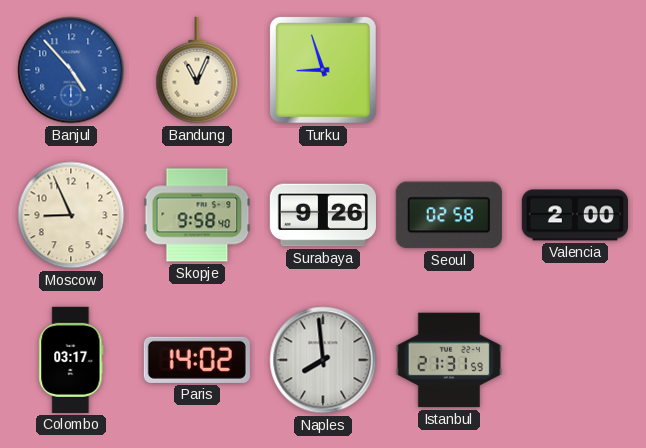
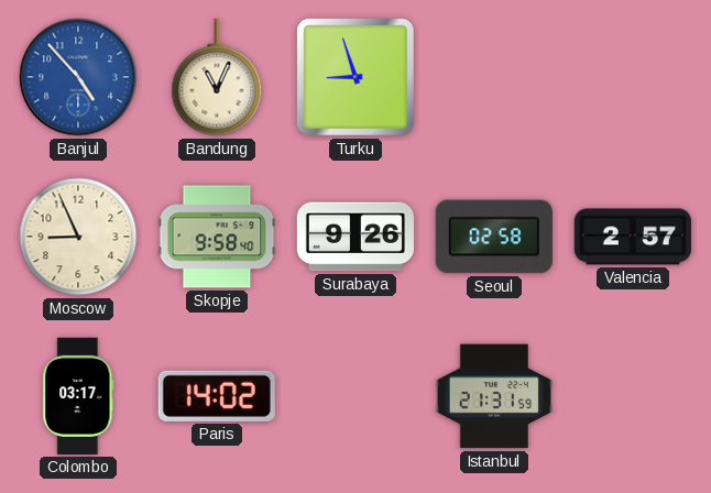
Valencia: 2:00 -> 2:57
Naples: 7:59 -> none
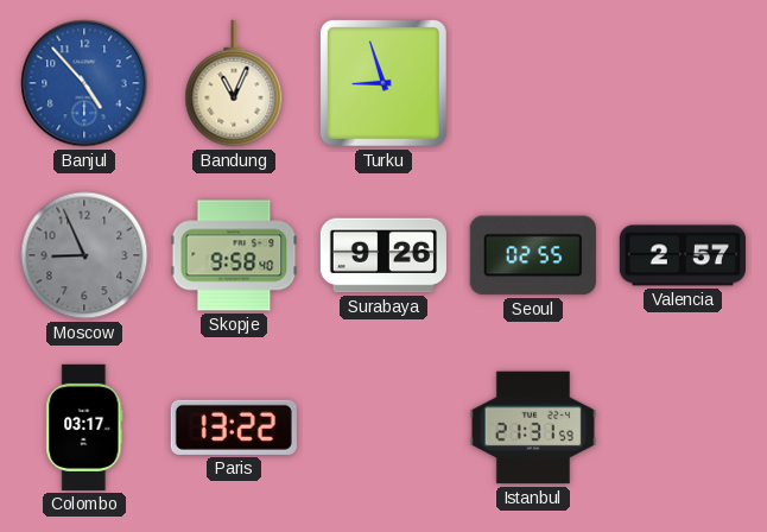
Moscow dial: cream -> grey
Seoul: 02:58 -> 02:55
Paris: 14:02 -> 13:22
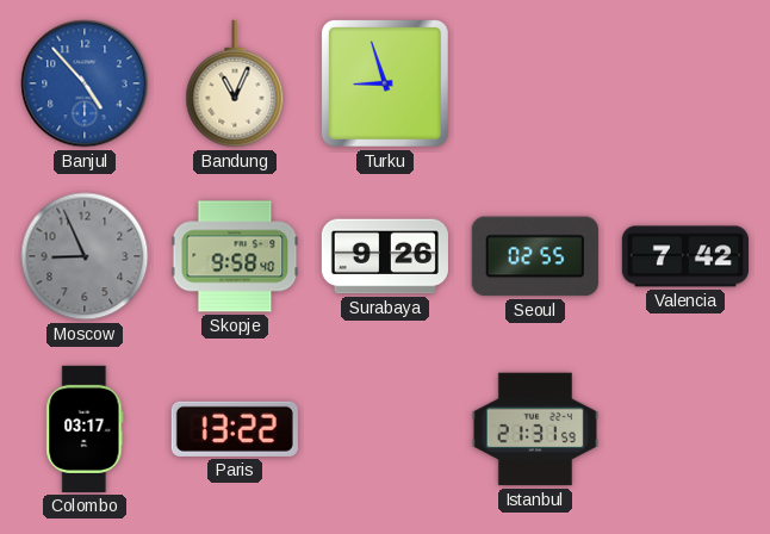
Valencia: 2:57 -> 7:42
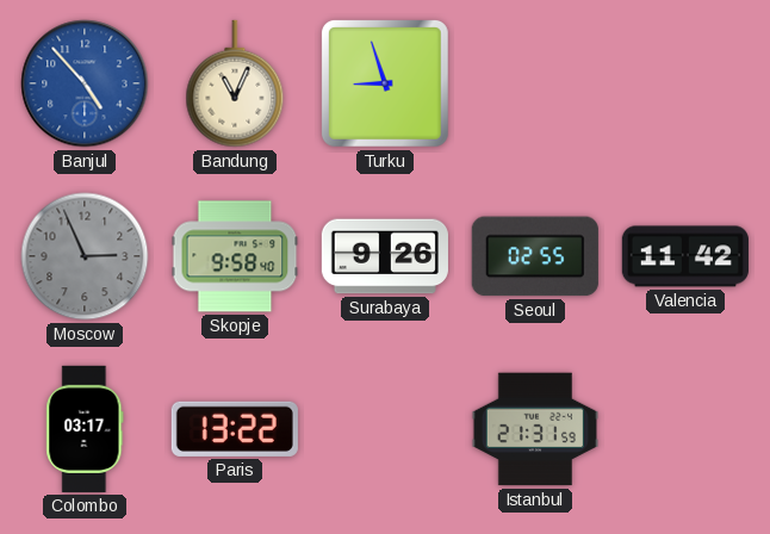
Moscow: 8:56 -> 2:56
Valencia: 7:42 -> 11:42
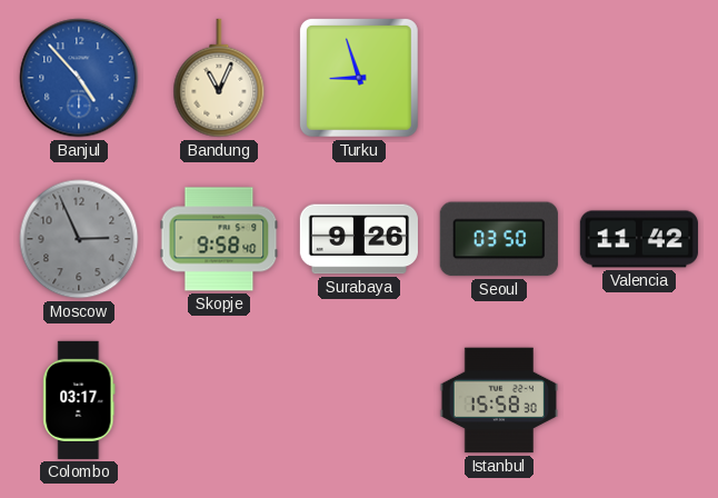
Seoul: 02:55 -> 03:50
Paris: 13:22 -> none
Istanbul: 21:31 -> 15:58
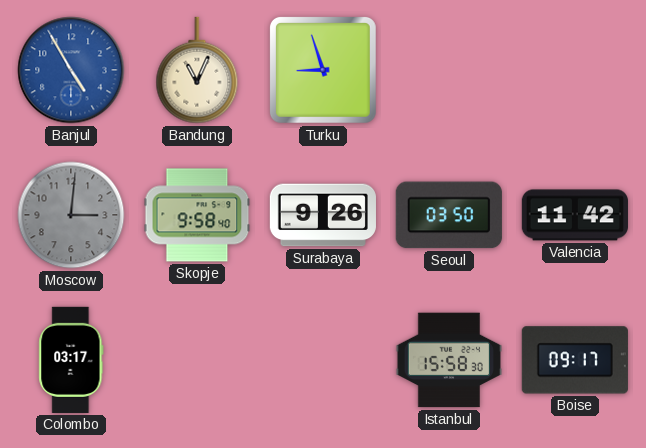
Banjul: 4:53 -> 4:55
Moscow: 2:56 -> 3:01
Boise: none -> 09:17
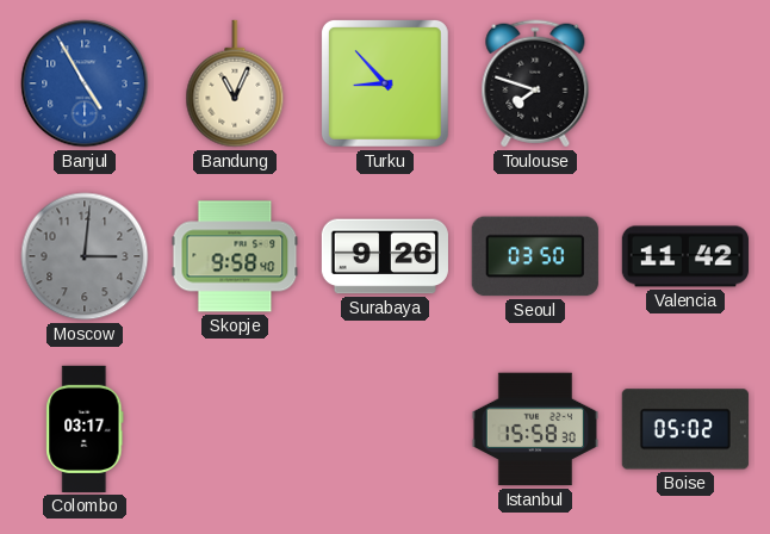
Turku: 8:57 -> 8:53
Toulouse: none -> 7:48
Boise: 09:17 -> 05:02
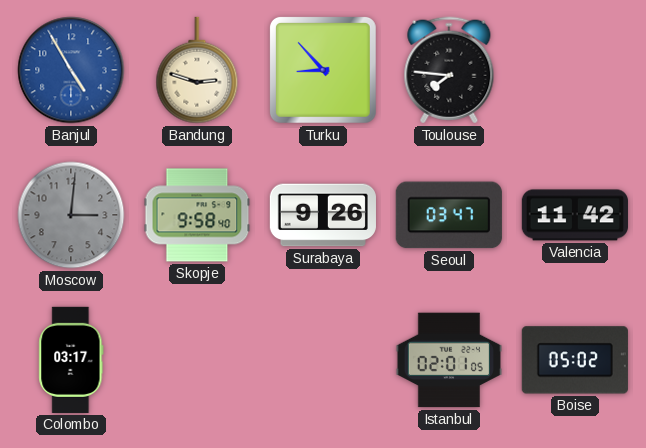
Bandung: 11:04 -> 2:48
Toulouse: 7:48 -> 7:46
Seoul: 03:50 -> 03:47
Istanbul: 15:58 -> 02:01
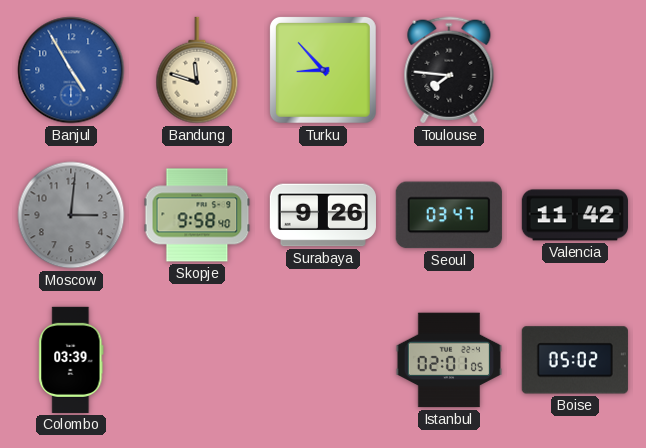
Bandung: 2:48 -> 11:48
Colombo: 03:17 -> 03:39
